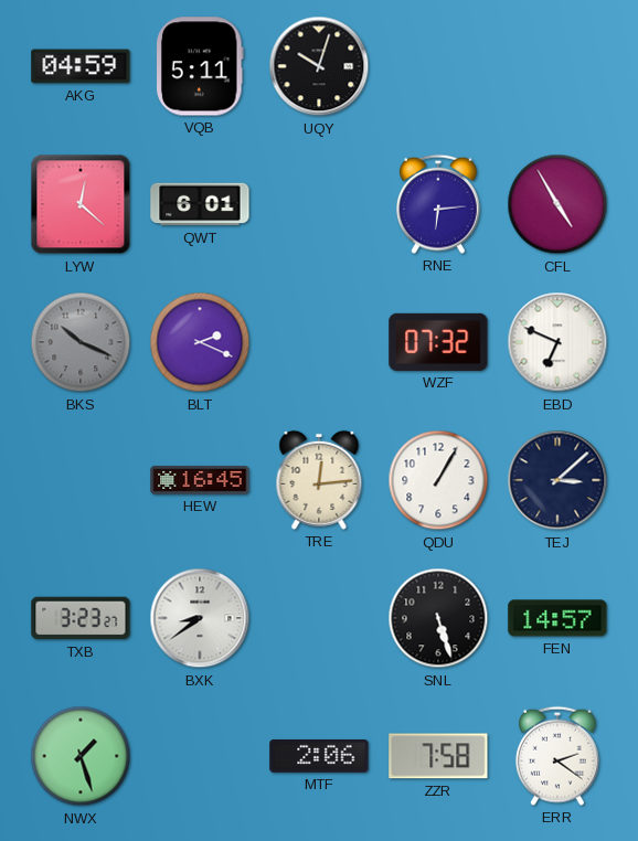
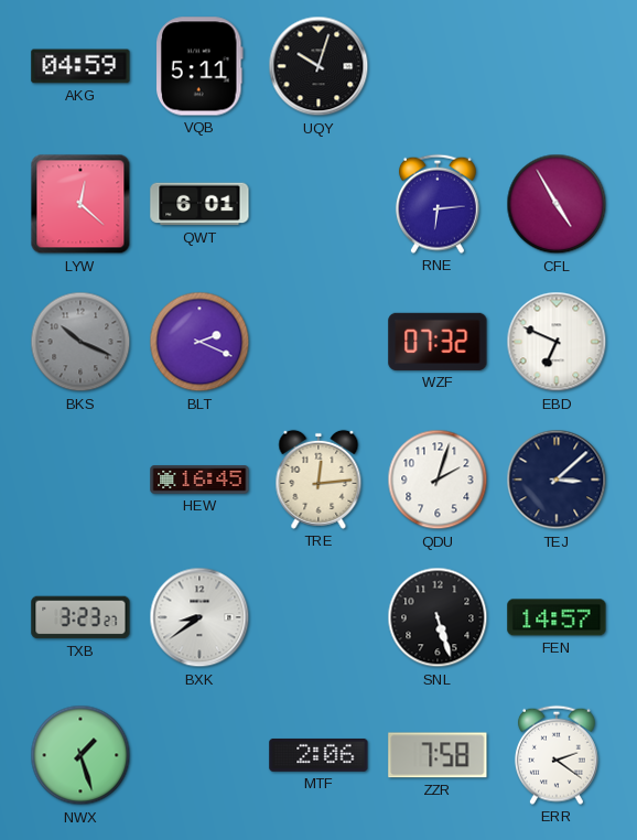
QDU: 1:05 -> 2:03
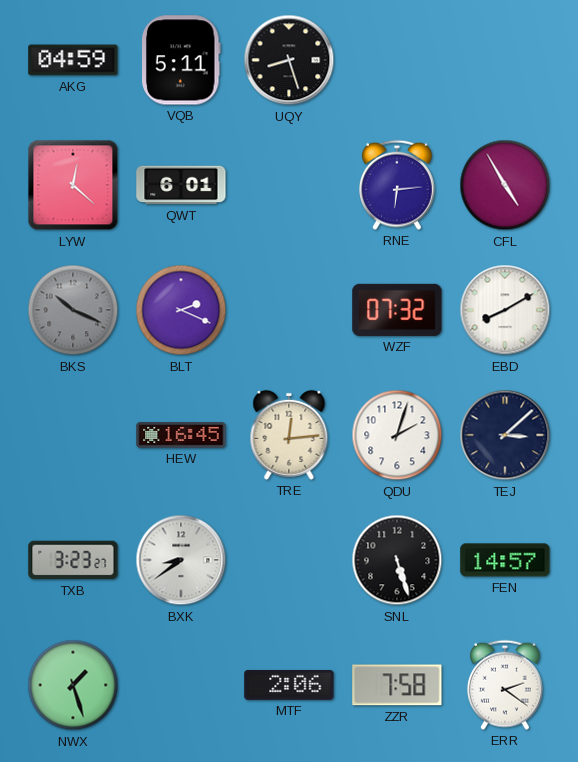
UQY: 10:03 -> 8:27
EBD: 6:49 -> 8:10
